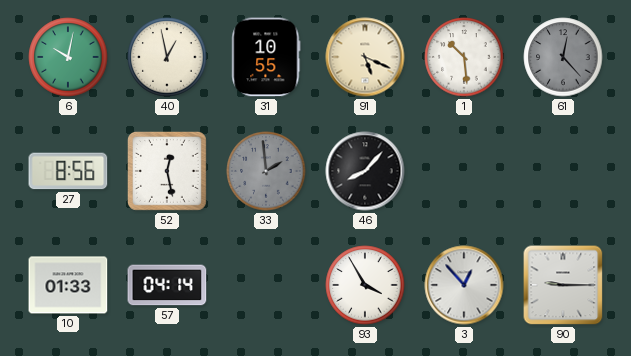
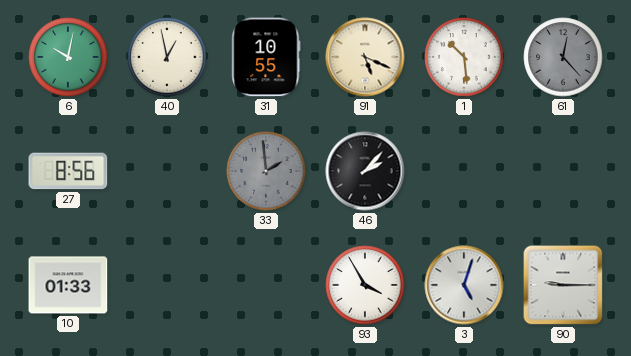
52: 12:28 -> none
46: 8:07 -> 2:07
57: 04:14 -> none
3: 12:53 -> 5:03
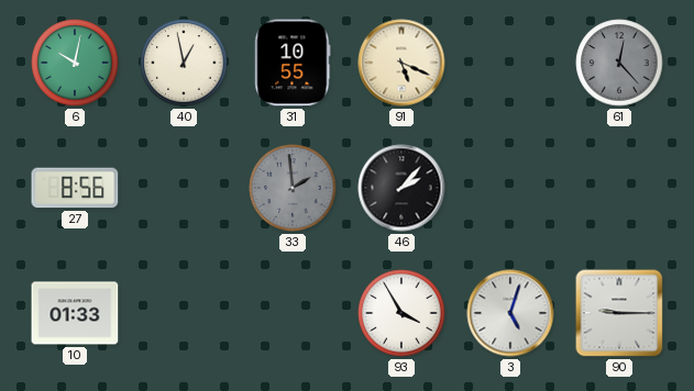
1: 10:29 -> none
